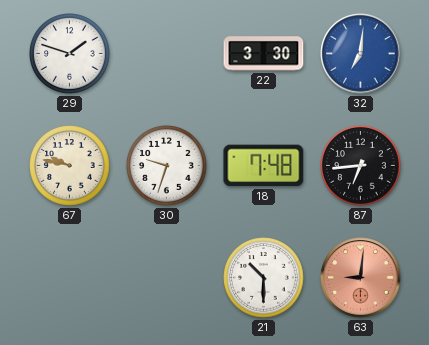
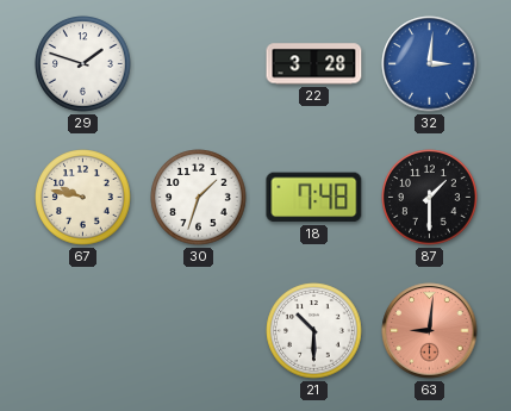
22: 3:30 -> 3:28
32: 7:01 -> 3:01
30: 9:33 -> 1:33
87: 6:44 -> 1:30
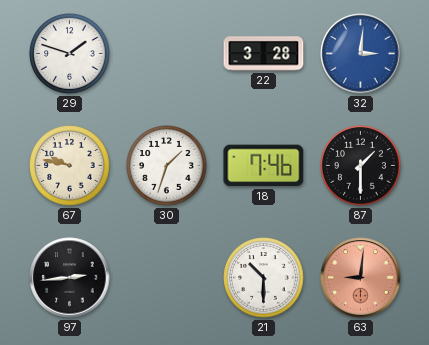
18: 7:48 -> 7:46
97: none -> 2:44
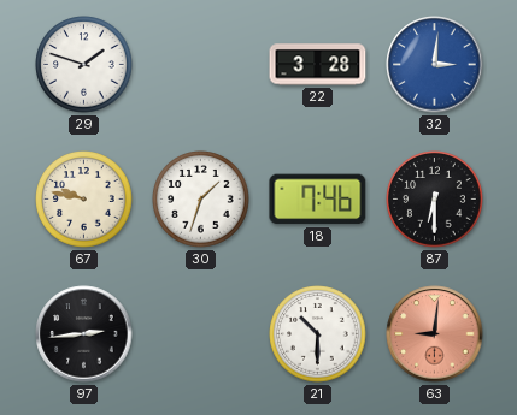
87: 1:30 -> 6:30
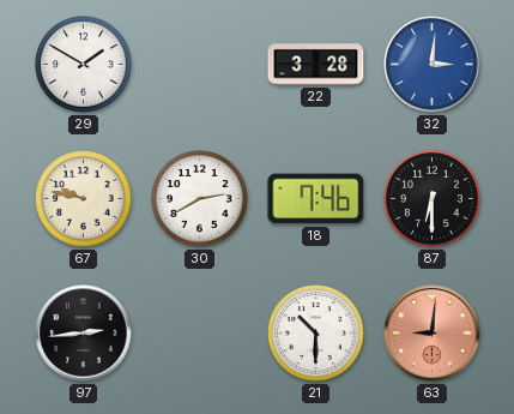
29: 1:48 -> 1:50
30: 1:33 -> 2:40
